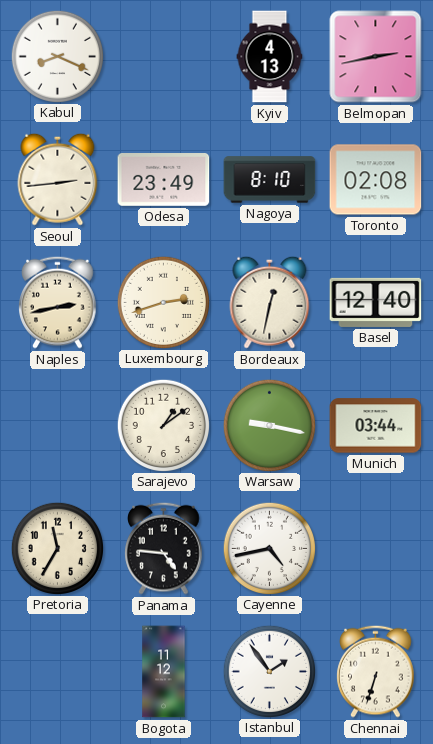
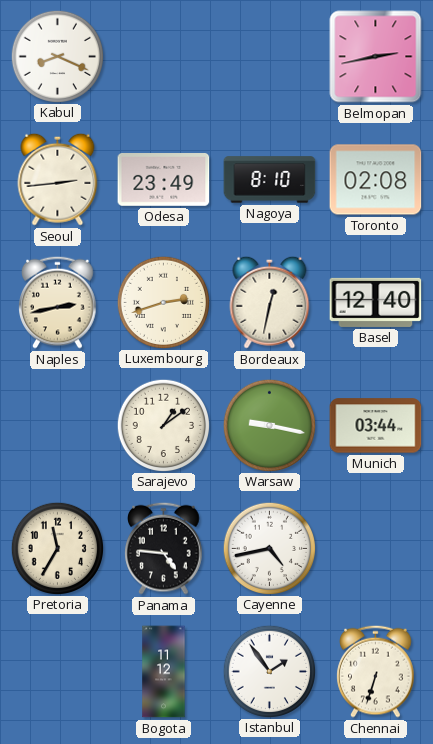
Kyiv: 4:13 -> none
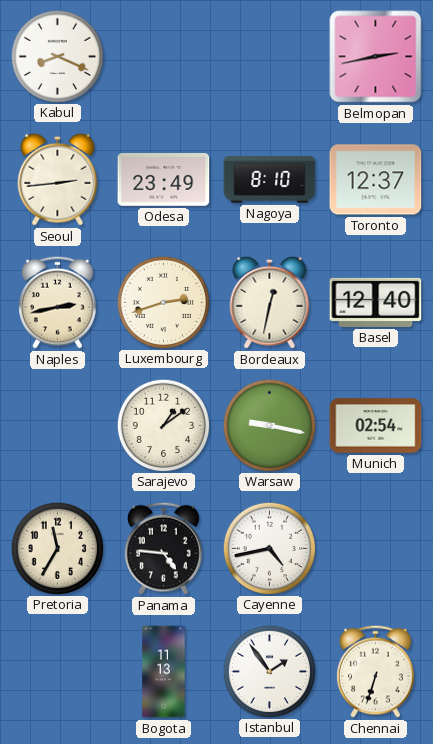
Toronto: 02:08 -> 12:37
Munich: 03:44 -> 02:54
Bogota: 11:12 -> 11:13
